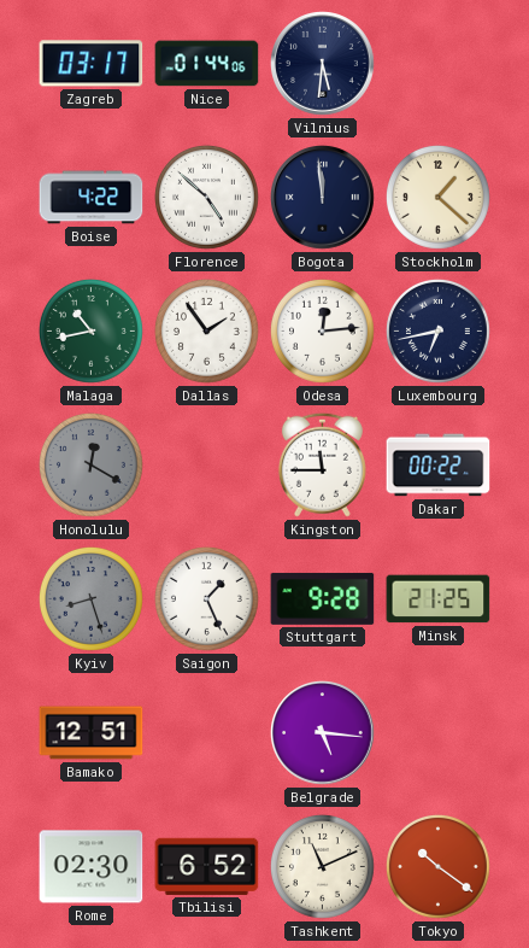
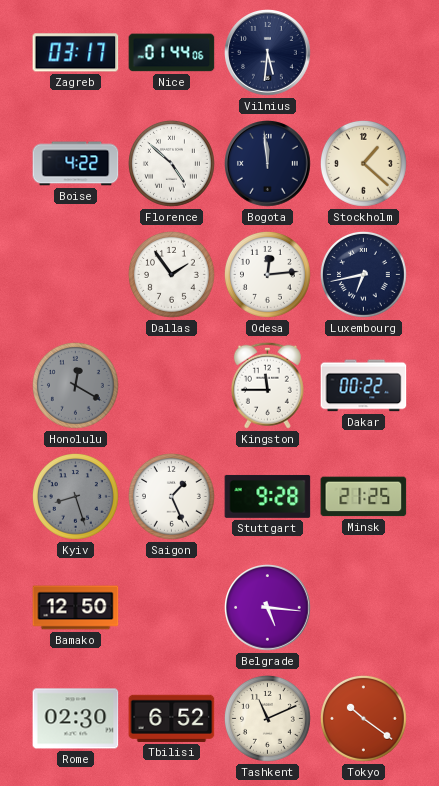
Malaga: 10:43 -> none
Bamako: 12:51 -> 12:50
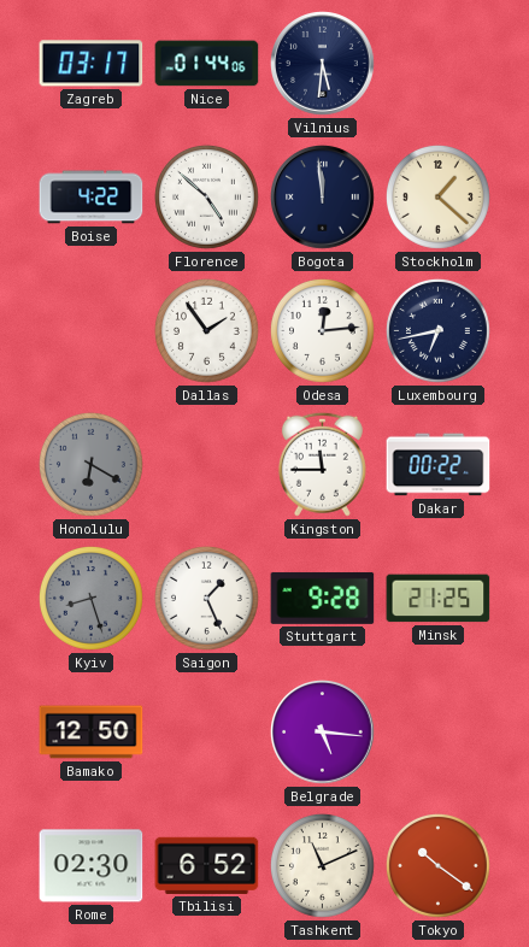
Honolulu: 12:20 -> 6:20
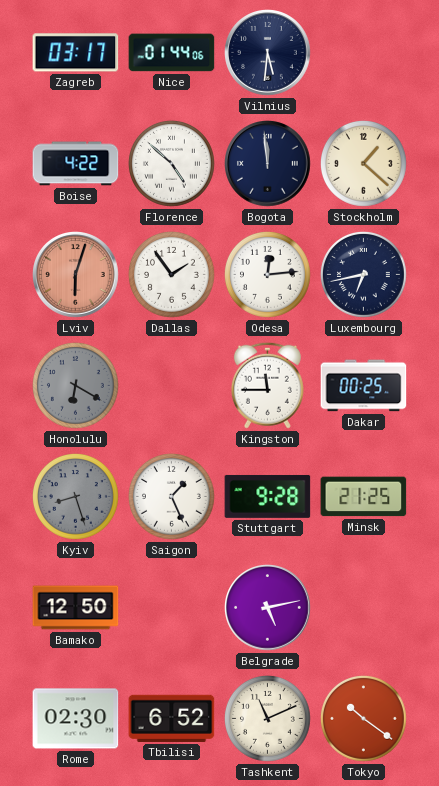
Lviv: none -> 6:03
Dakar: 00:22 -> 00:25
Belgrade: 5:16 -> 5:13
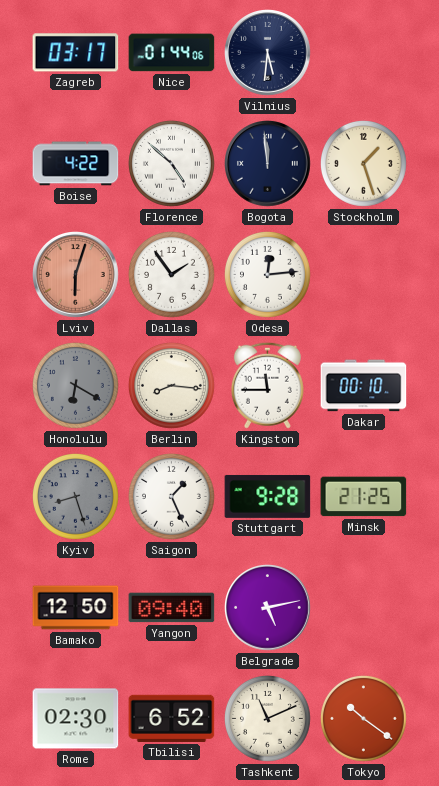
Stockholm: 1:22 -> 1:27
Luxembourg: 6:43 -> none
Berlin: none -> 8:16
Dakar: 00:25 -> 00:10
Yangon: none -> 09:40
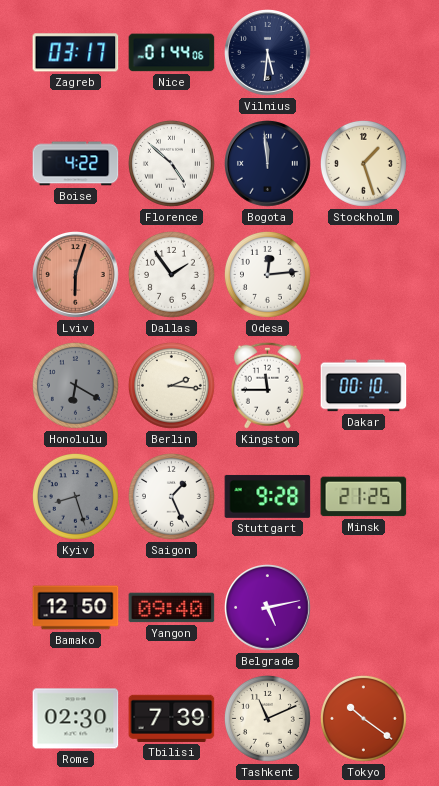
Berlin: 8:16 -> 2:16
Tbilisi: 6:52 -> 7:39
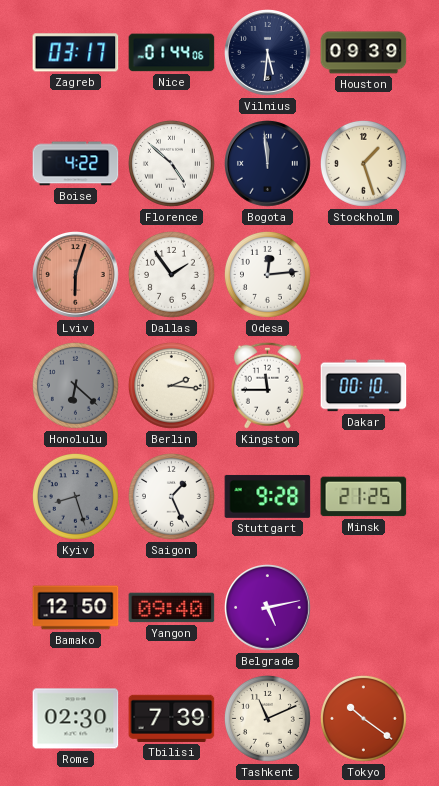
Houston: none -> 09:39
Honolulu: 6:20 -> 6:22
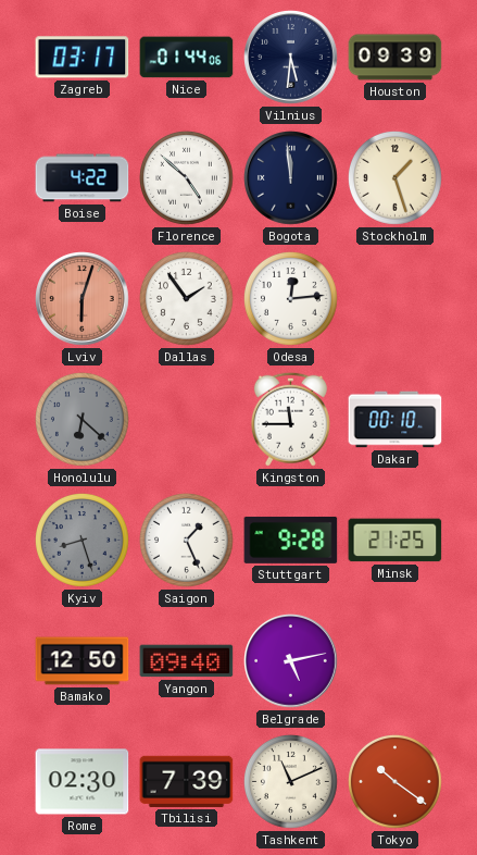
Berlin: 2:16 -> none
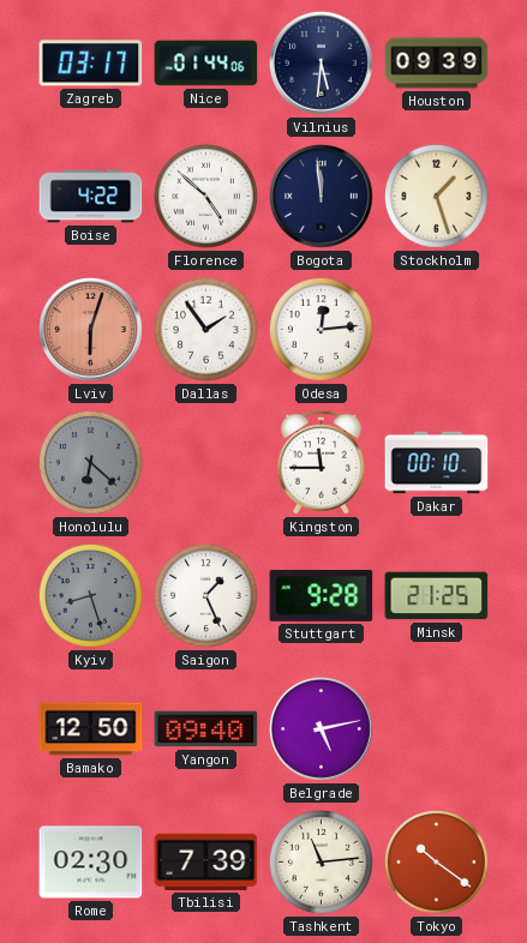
Tashkent: 11:11 -> 11:14
